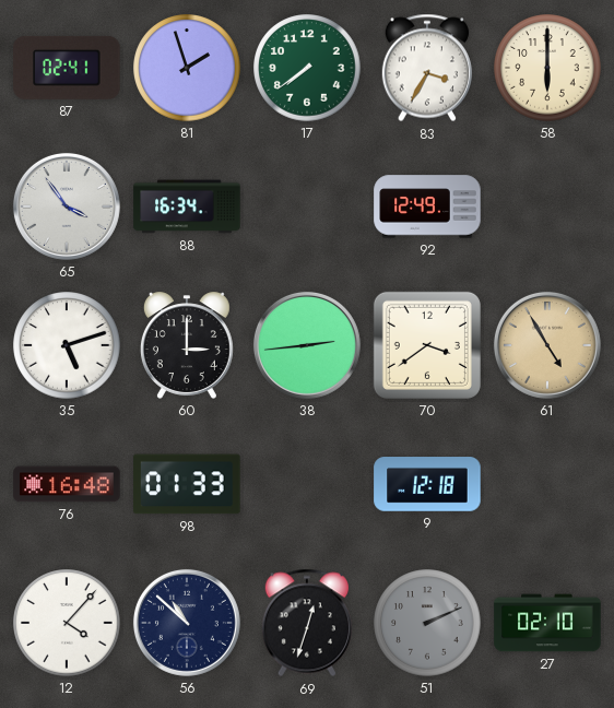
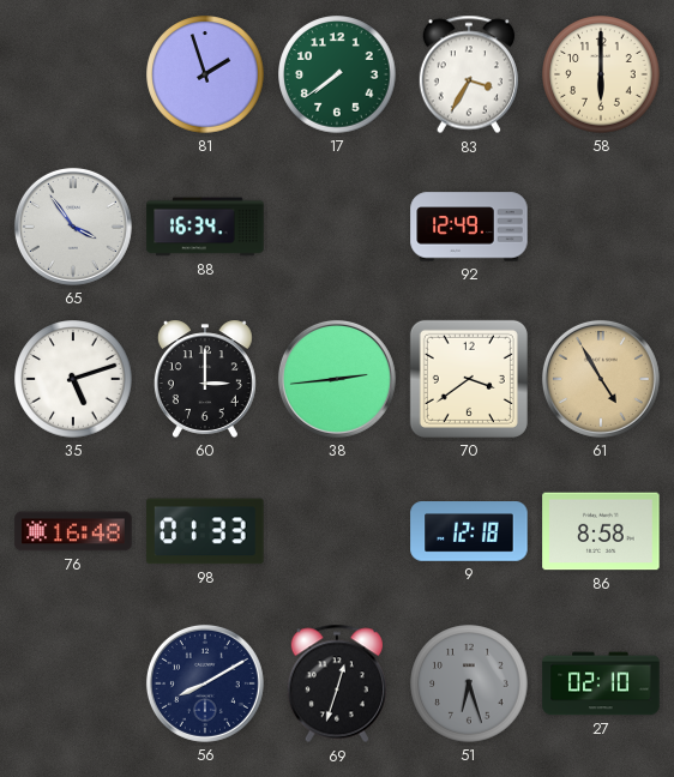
87: 02:41 -> none
86: none -> 8:58
12: 4:07 -> none
56: 10:52 -> 8:10
51: 2:11 -> 6:27
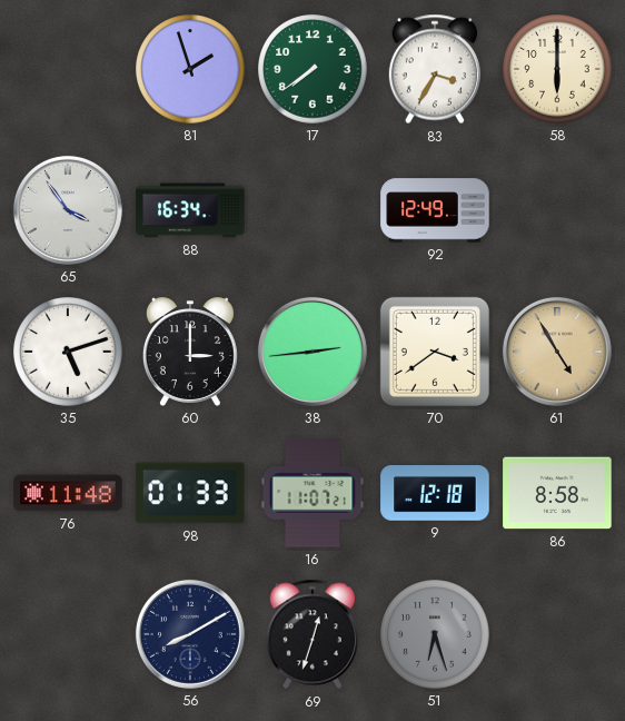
76: 16:48 -> 11:48
16: none -> 11:07
27: 02:10 -> none
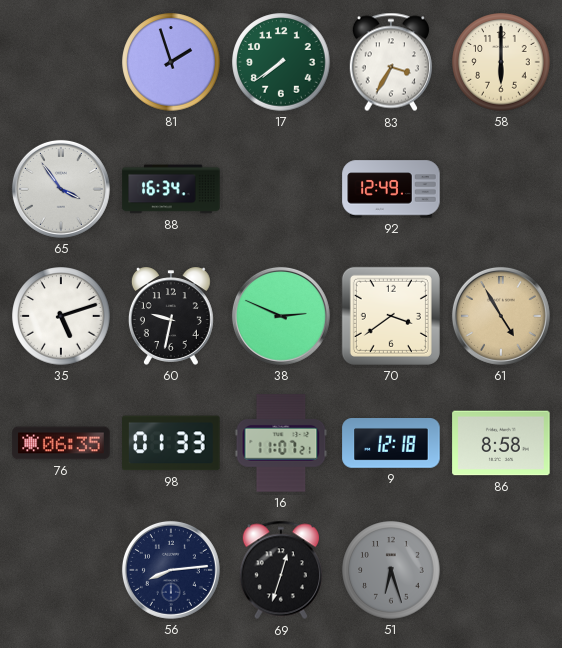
60: 3:00 -> 9:32
38: 2:44 -> 2:49
76: 11:48 -> 06:35
56: 8:10 -> 8:14
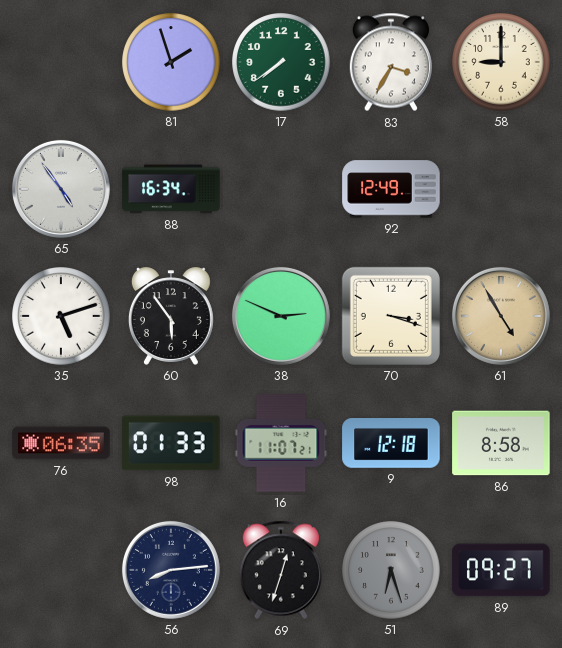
58: 6:00 -> 9:00
65: 3:54 -> 4:54
60: 9:32 -> 5:54
70: 3:39 -> 3:18
89: none -> 09:27
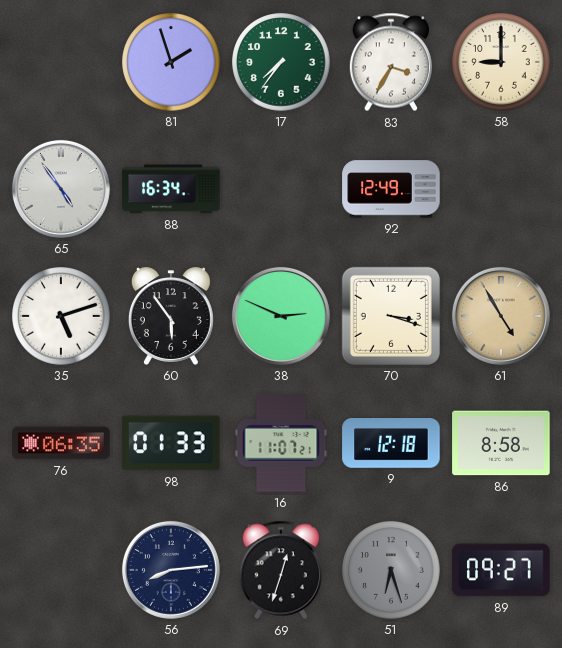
17: 7:39 -> 7:36
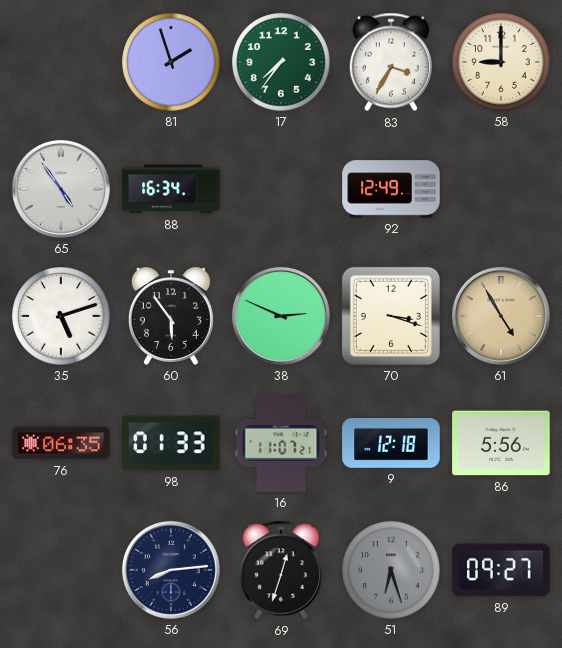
86: 8:58 -> 5:56
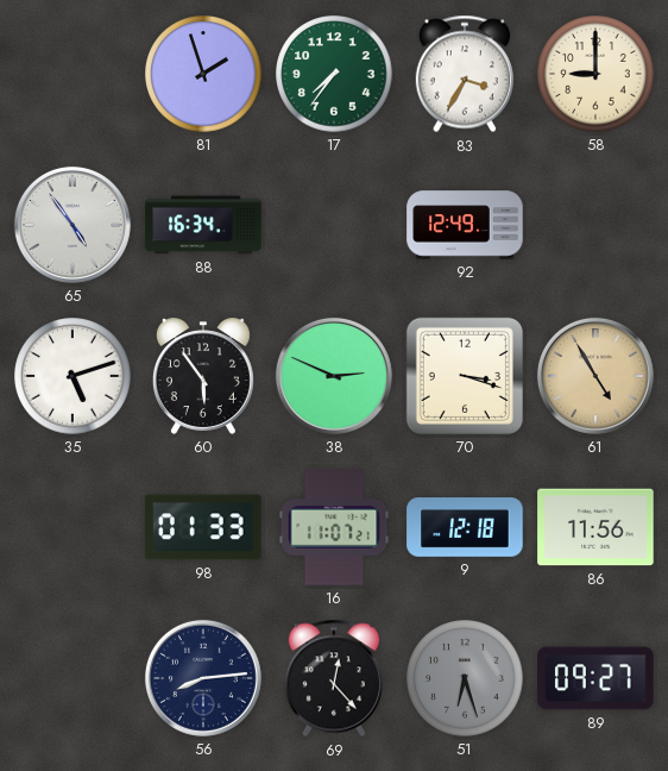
76: 06:35 -> none
86: 5:56 -> 11:56
69: 12:33 -> 12:23
